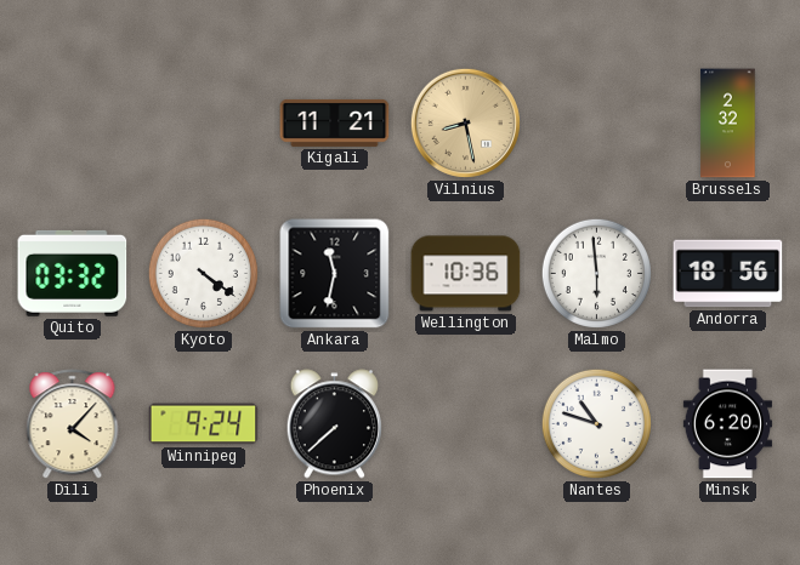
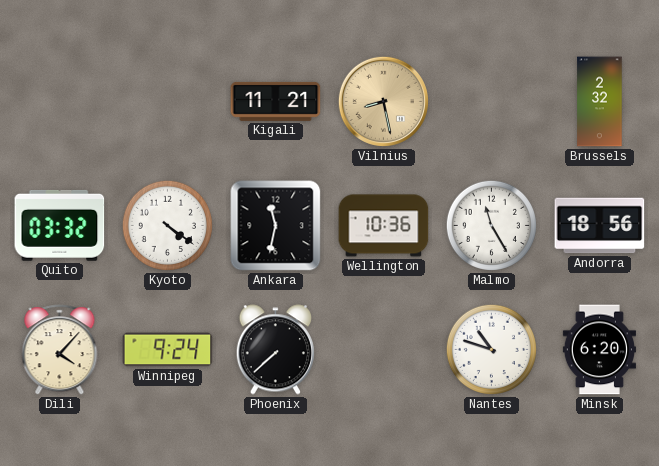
Malmo: 5:59 -> 11:25
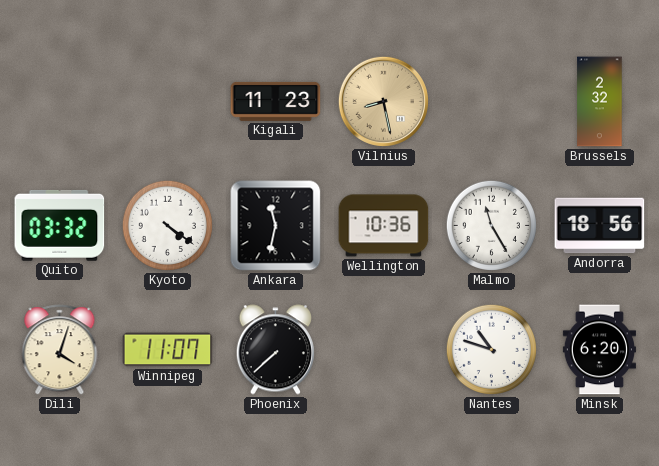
Kigali: 11:21 -> 11:23
Dili: 4:07 -> 4:03
Winnipeg: 9:24 -> 11:07
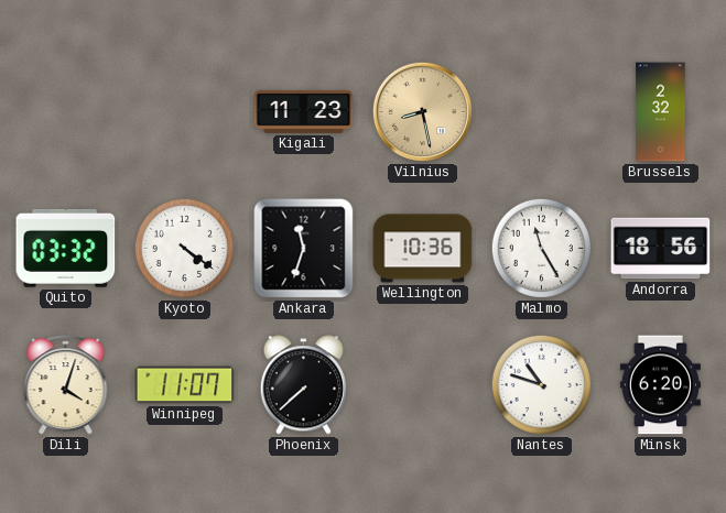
Ankara: 11:32 -> 11:33
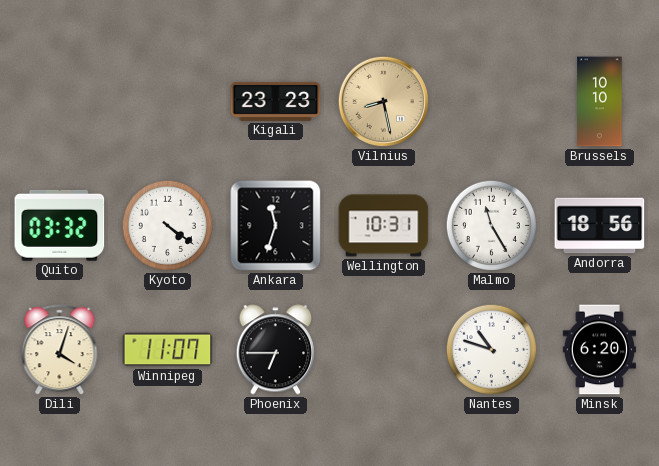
Kigali: 11:23 -> 23:23
Brussels: 2:32 -> 10:10
Wellington: 10:36 -> 10:31
Phoenix: 7:38 -> 6:45
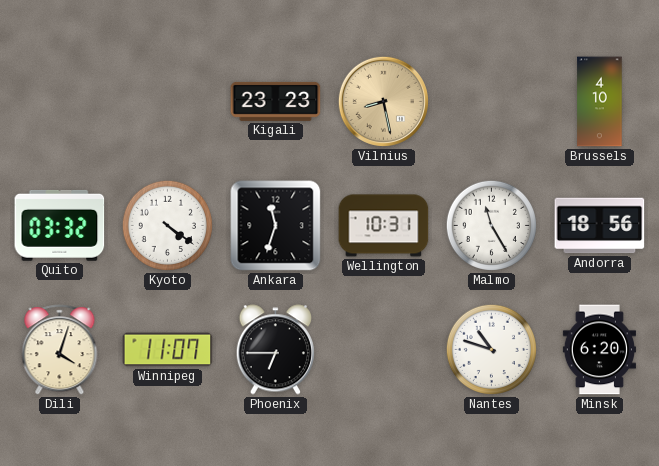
Brussels: 10:10 -> 4:10
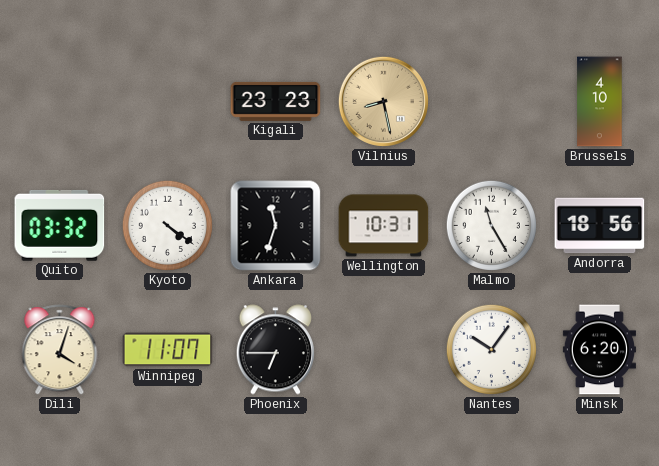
Nantes: 10:48 -> 10:06
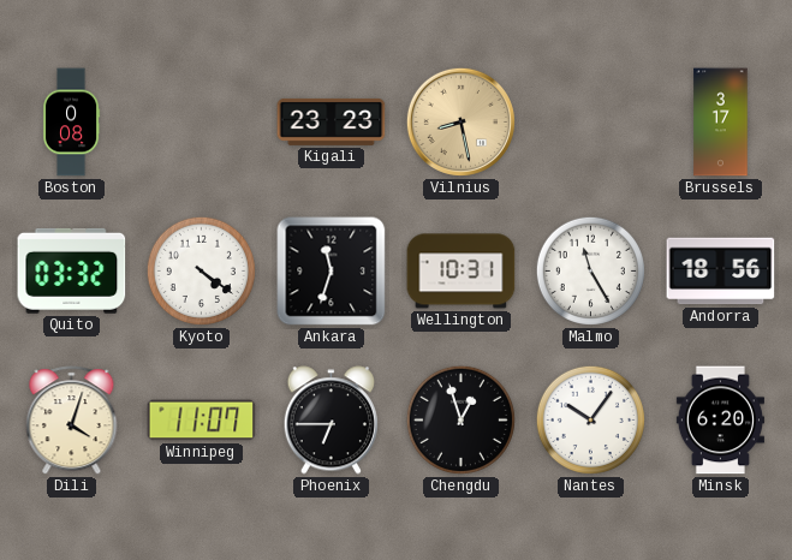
Boston: none -> 0:08
Brussels: 4:10 -> 3:17
Chengdu: none -> 12:57
